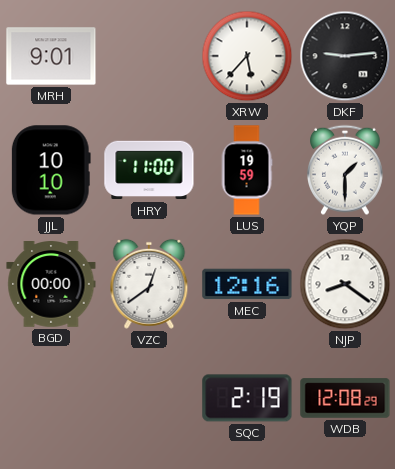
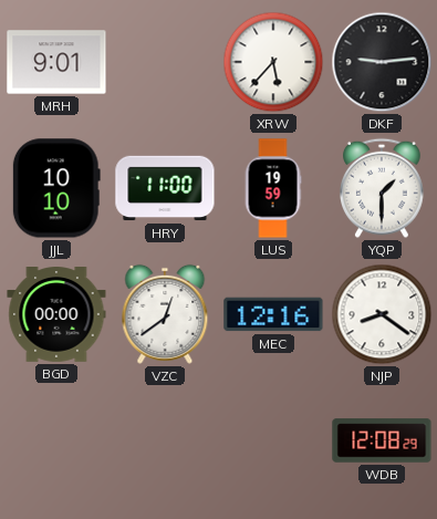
SQC: 2:19 -> none
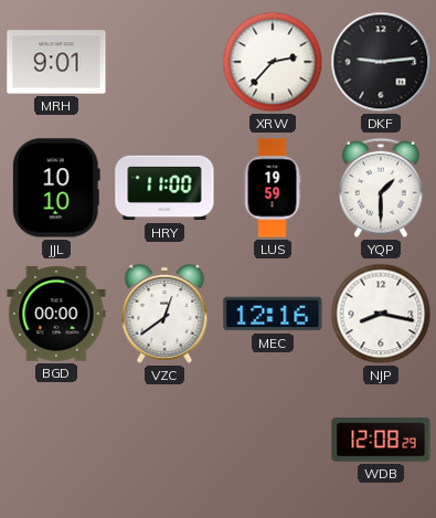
XRW: 5:37 -> 2:37
NJP: 8:21 -> 8:17
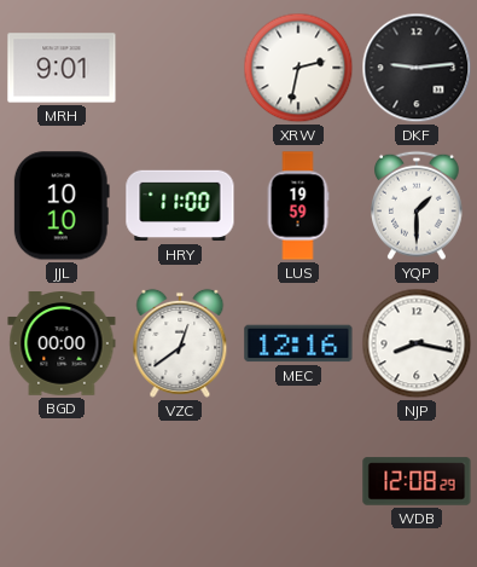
XRW: 2:37 -> 2:32
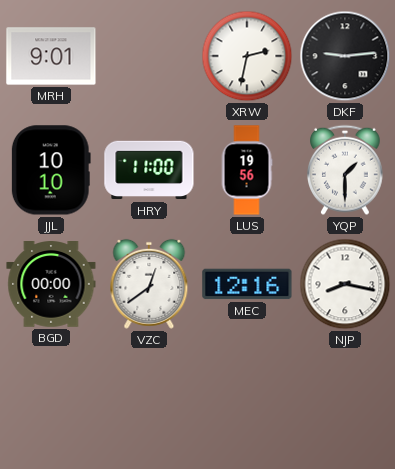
LUS: 19:59 -> 19:56
WDB: 12:08 -> none
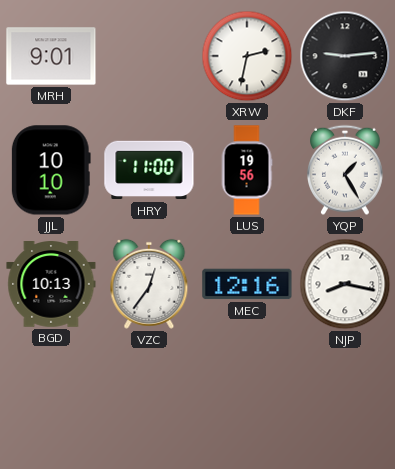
YQP: 1:30 -> 1:25
BGD: 00:00 -> 10:13
VZC: 12:39 -> 12:36
